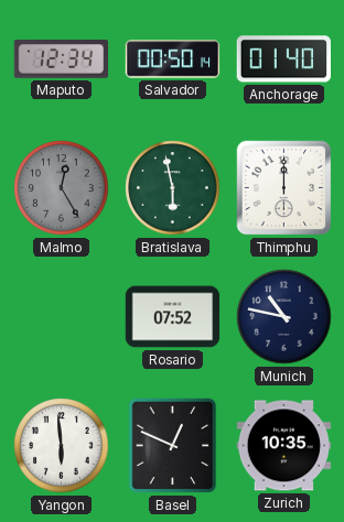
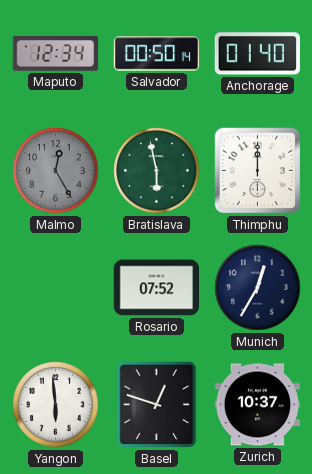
Munich: 10:47 -> 12:35
Basel: 12:49 -> 12:48
Zurich: 10:35 -> 10:37
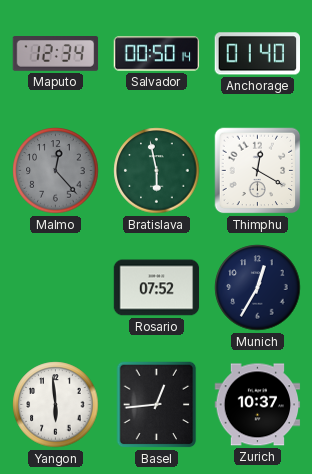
Malmo: 12:25 -> 12:23
Thimphu: 12:00 -> 12:20
Basel: 12:48 -> 12:44
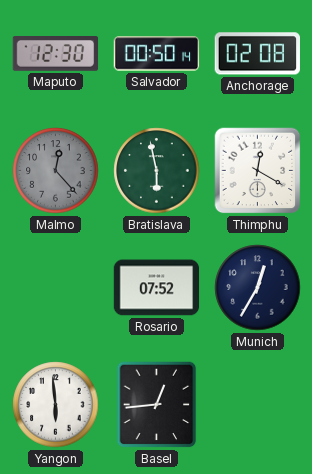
Maputo: 12:34 -> 12:30
Anchorage: 01:40 -> 02:08
Zurich: 10:37 -> none
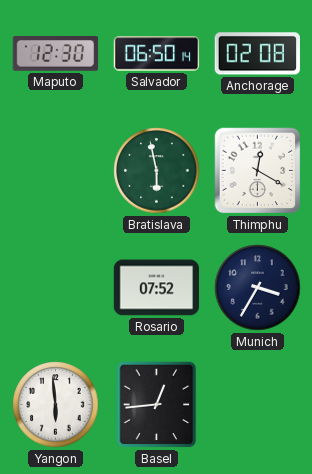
Salvador: 00:50 -> 06:50
Malmo: 12:23 -> none
Munich: 12:35 -> 3:35
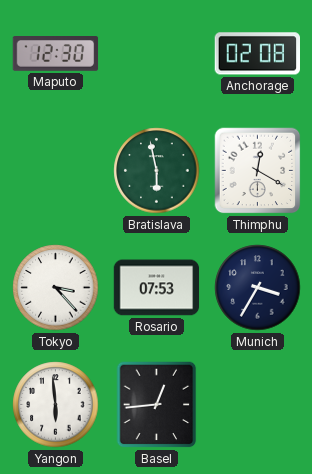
Salvador: 06:50 -> none
Tokyo: none -> 3:23
Rosario: 07:52 -> 07:53
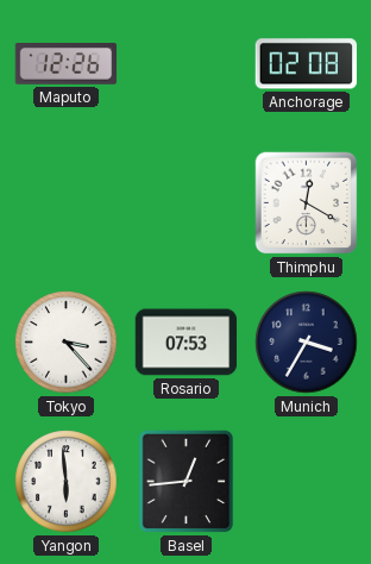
Maputo: 12:30 -> 12:26
Bratislava: 5:58 -> none
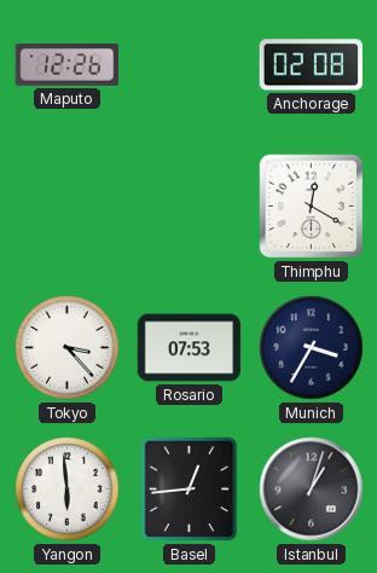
Istanbul: none -> 1:03
